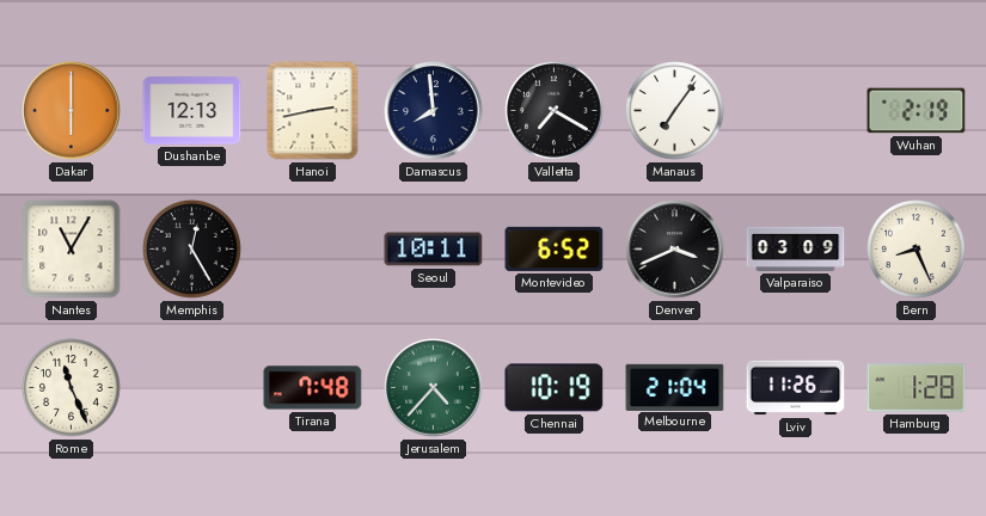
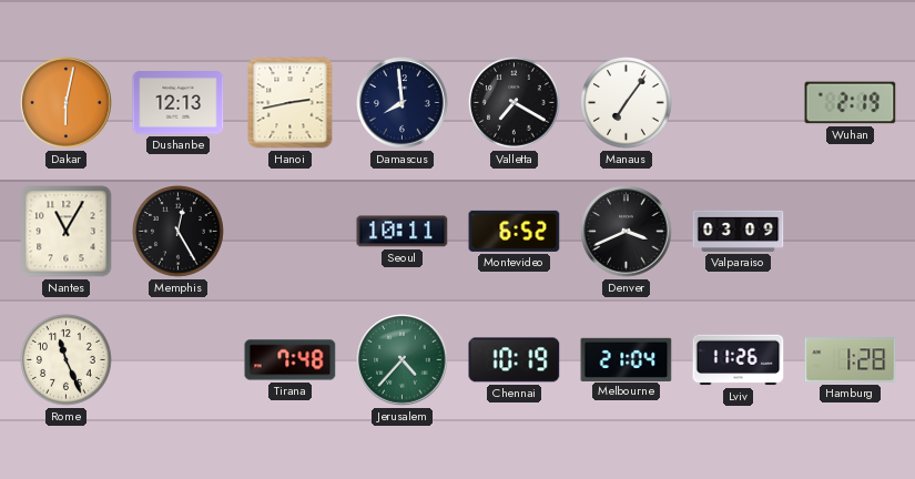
Dakar: 6:00 -> 6:02
Bern: 8:26 -> none
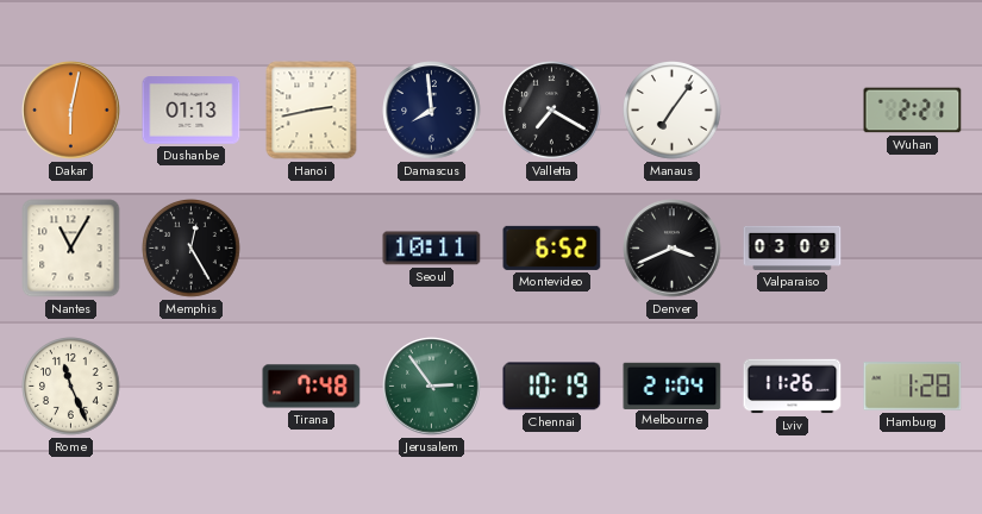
Dushanbe: 12:13 -> 01:13
Wuhan: 2:19 -> 2:21
Jerusalem: 4:37 -> 2:54
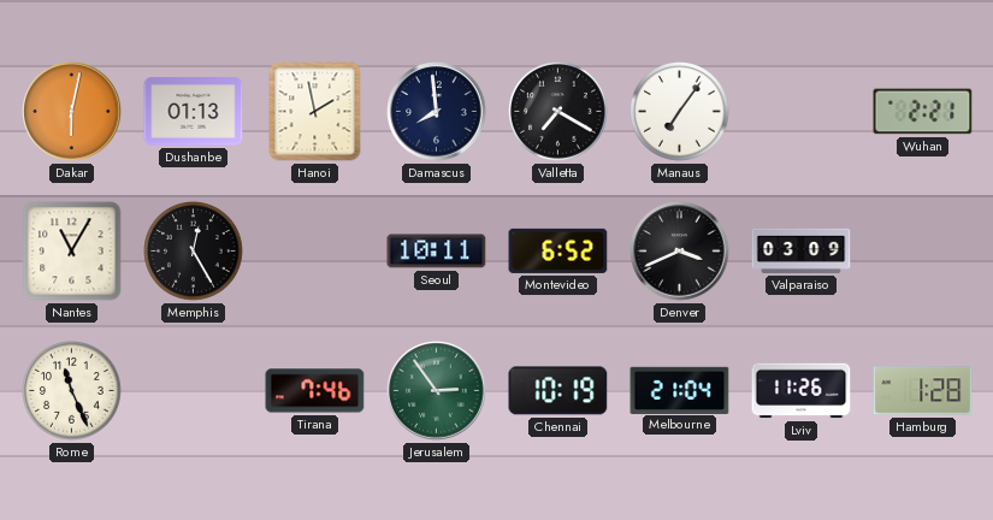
Hanoi: 2:43 -> 1:58
Tirana: 7:48 -> 7:46
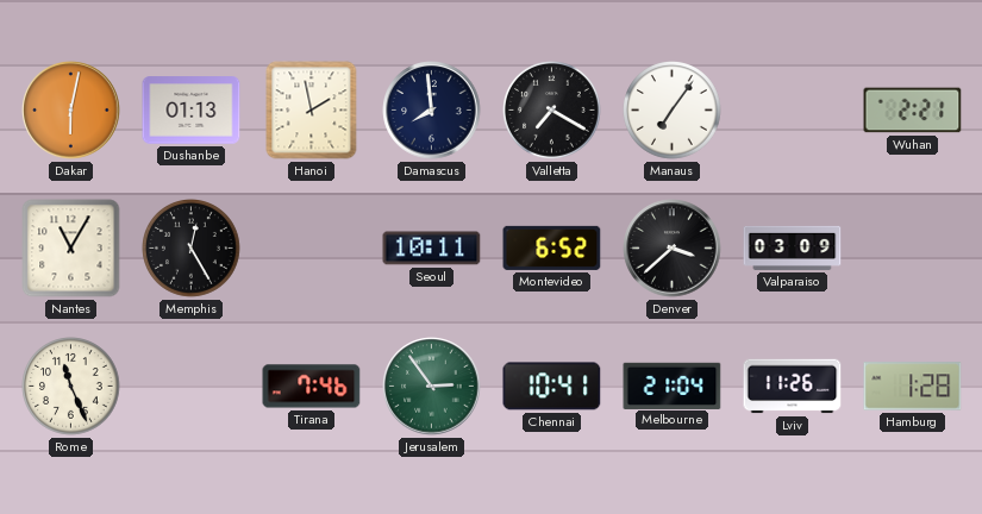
Denver: 3:41 -> 3:38
Chennai: 10:19 -> 10:41
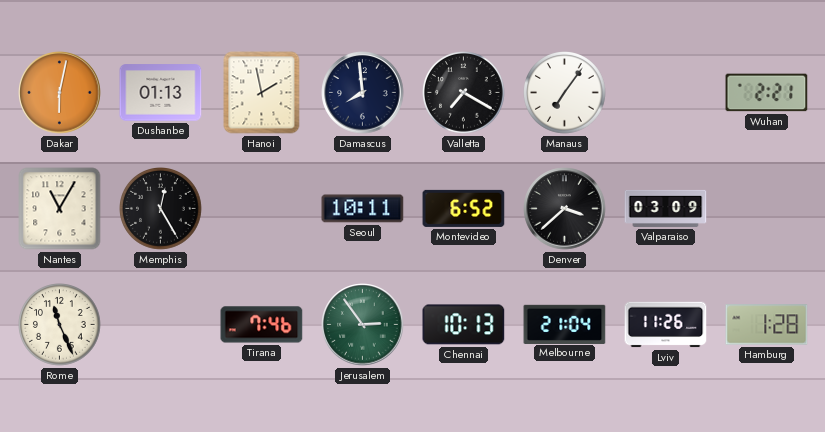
Chennai: 10:41 -> 10:13
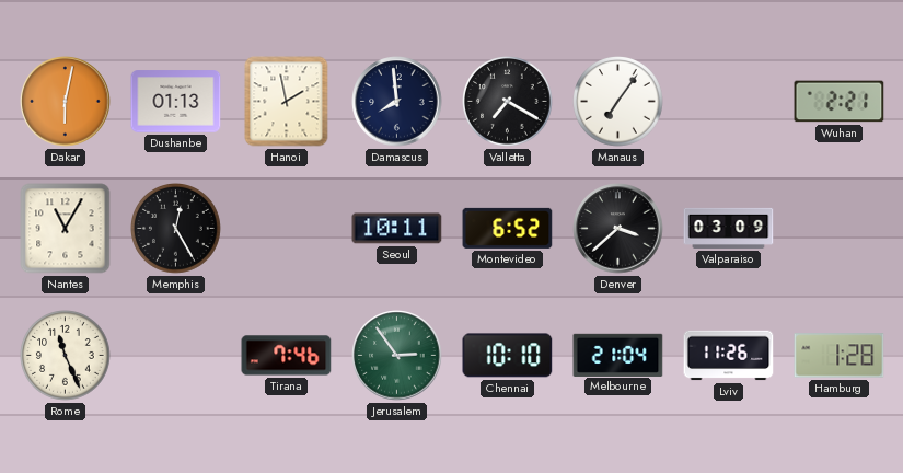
Chennai: 10:13 -> 10:10
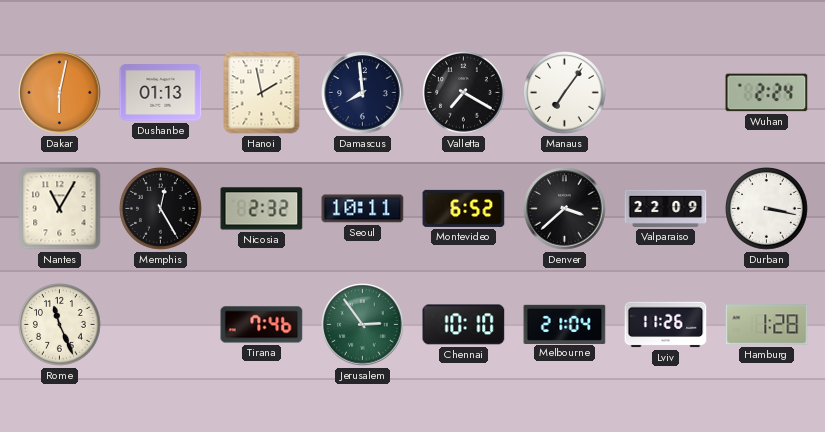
Wuhan: 2:21 -> 2:24
Nicosia: none -> 2:32
Valparaiso: 03:09 -> 22:09
Durban: none -> 3:17
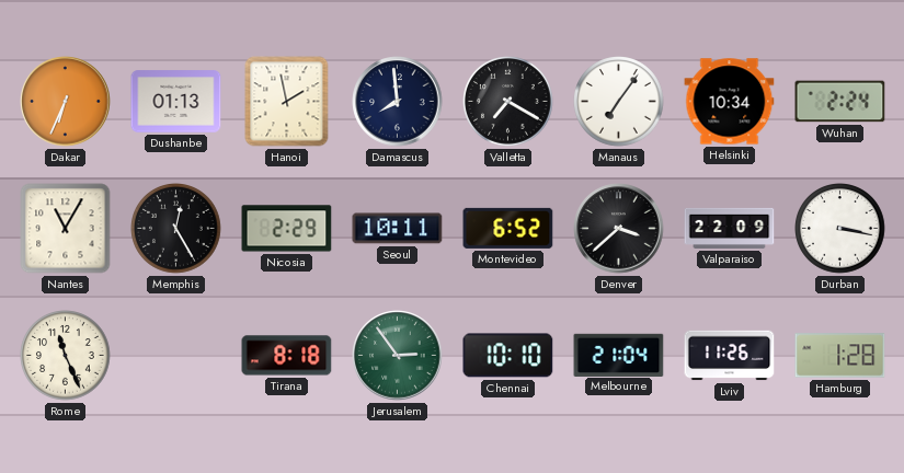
Dakar: 6:02 -> 6:34
Helsinki: none -> 10:34
Nicosia: 2:32 -> 2:29
Tirana: 7:46 -> 8:18
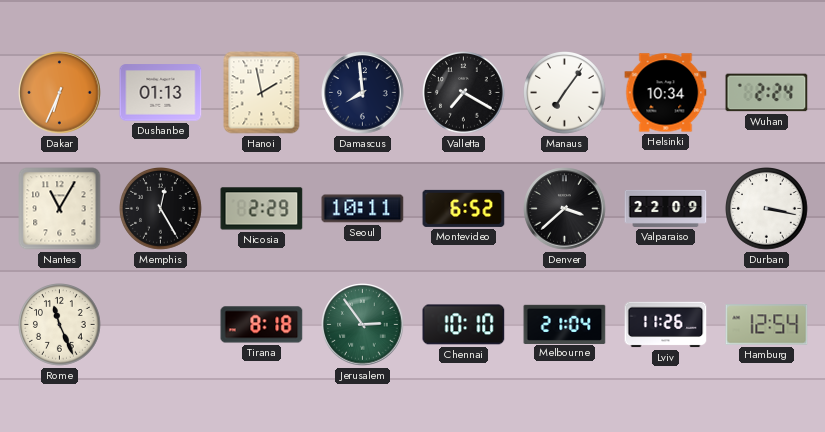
Hamburg: 1:28 -> 12:54
